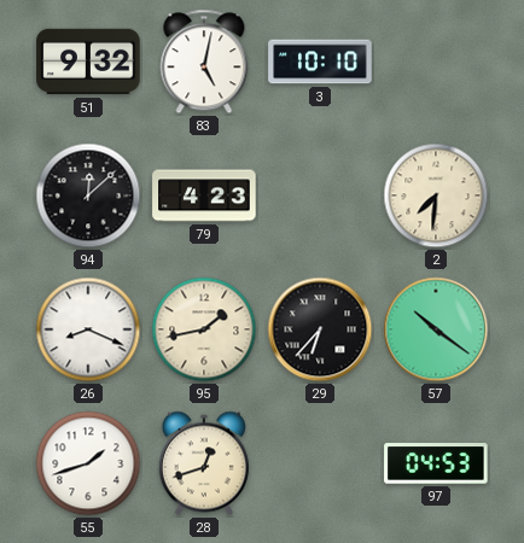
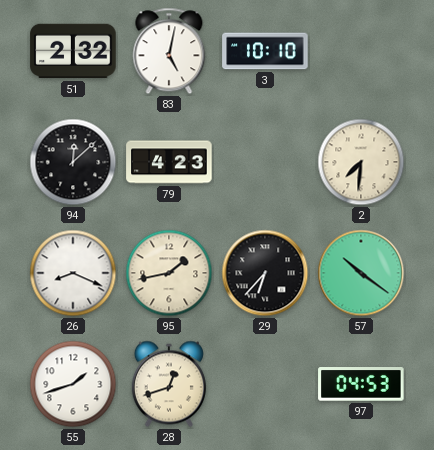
51: 9:32 -> 2:32
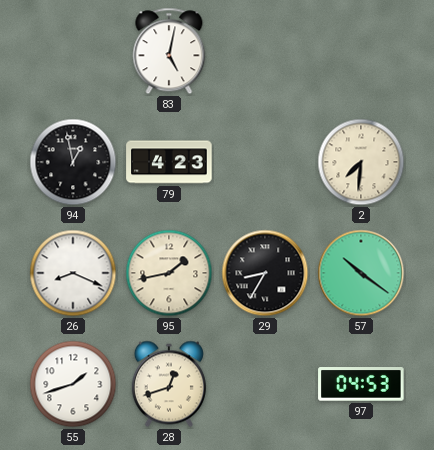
51: 2:32 -> none
3: 10:10 -> none
94: 12:08 -> 12:58
29: 6:37 -> 8:35
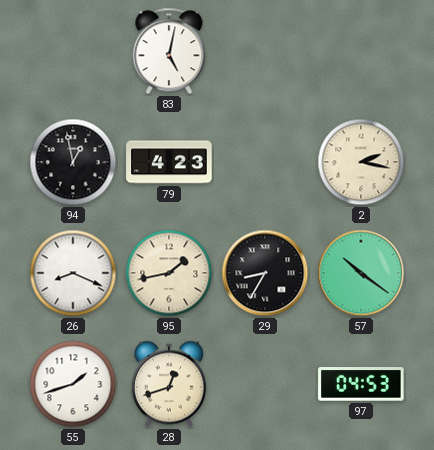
2: 7:31 -> 2:17
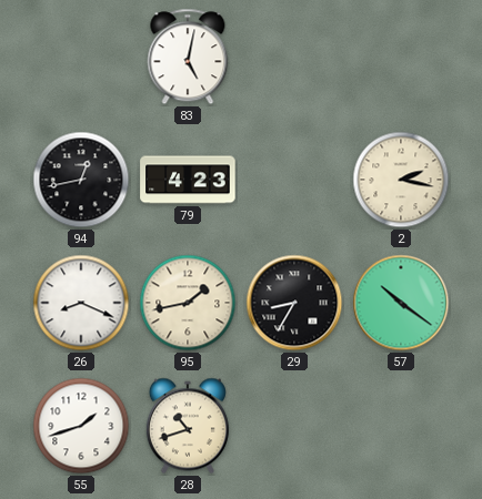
94: 12:58 -> 12:43
28: 12:42 -> 10:42
97: 04:53 -> none
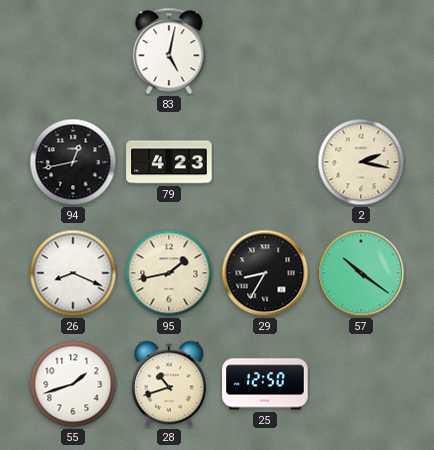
25: none -> 12:50
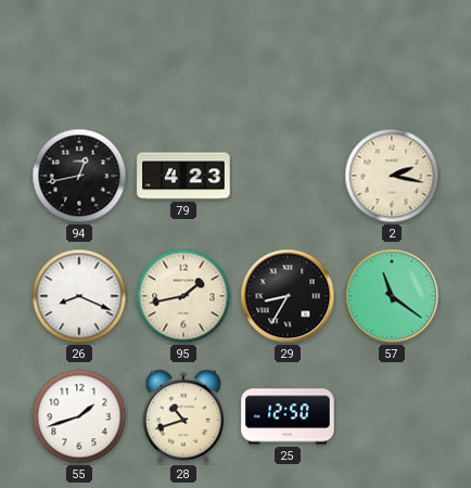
83: 5:02 -> none
57: 10:21 -> 11:21
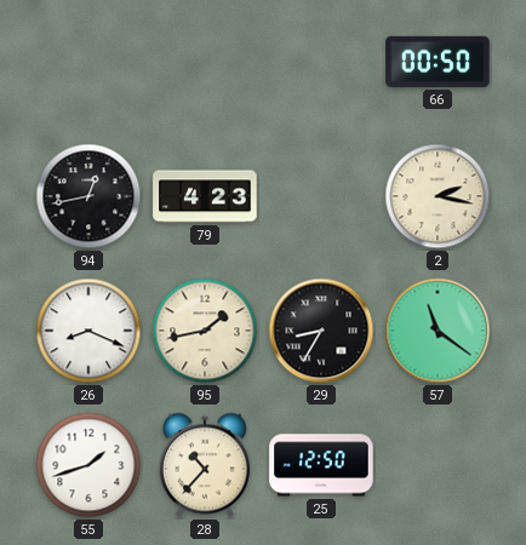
66: none -> 00:50
28: 10:42 -> 10:37
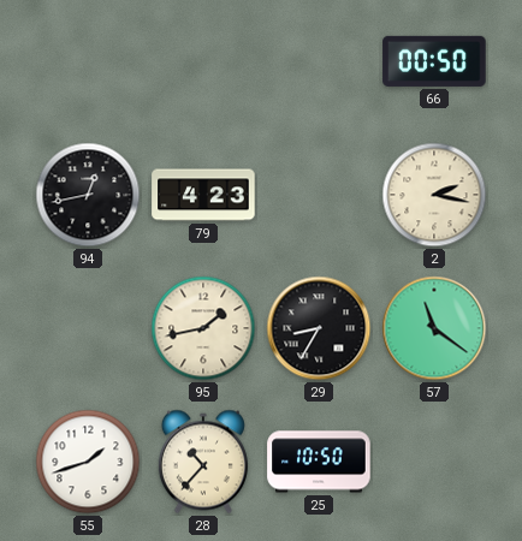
26: 8:19 -> none
25: 12:50 -> 10:50
